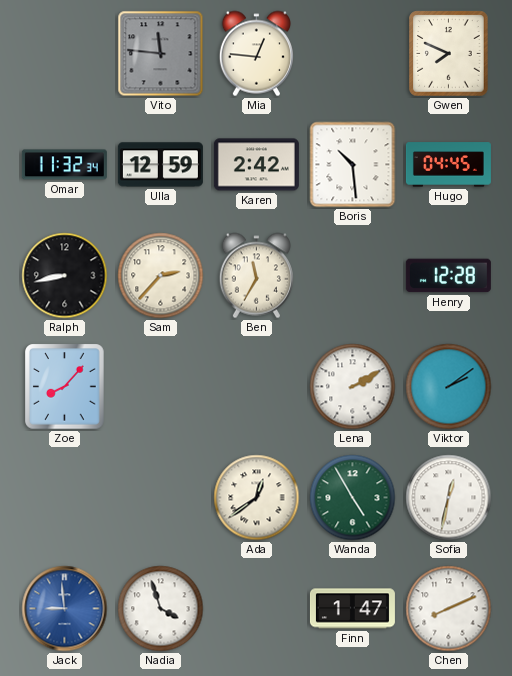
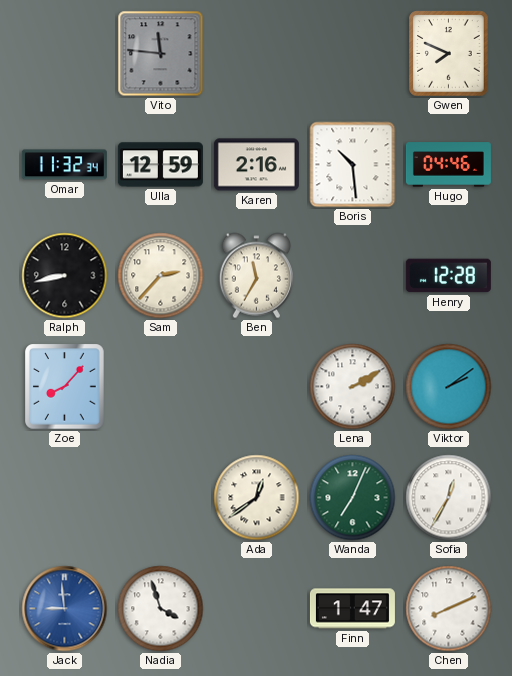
Mia: 12:46 -> none
Karen: 2:42 -> 2:16
Hugo: 04:45 -> 04:46
Wanda: 4:55 -> 7:04
Sofia: 12:32 -> 12:35
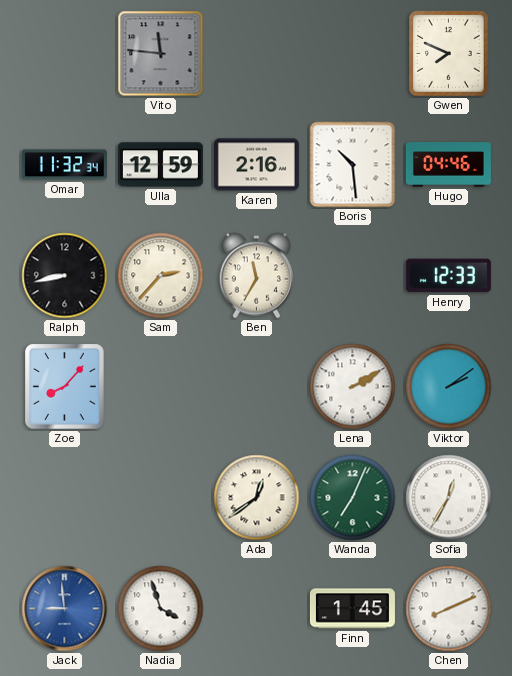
Henry: 12:28 -> 12:33
Finn: 1:47 -> 1:45
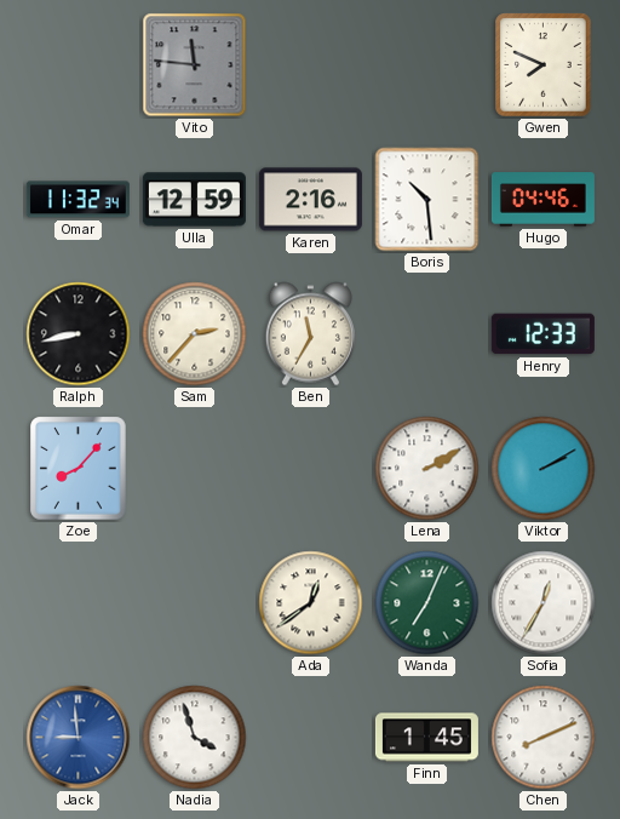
Viktor: 2:09 -> 2:10
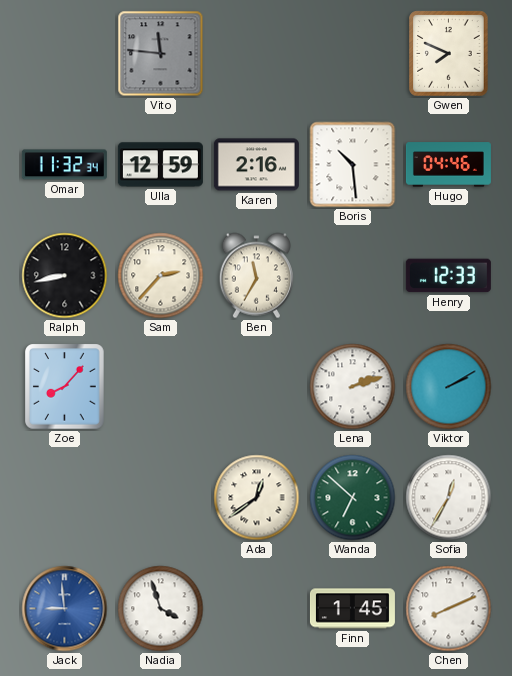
Lena: 2:10 -> 2:12
Wanda: 7:04 -> 6:52
